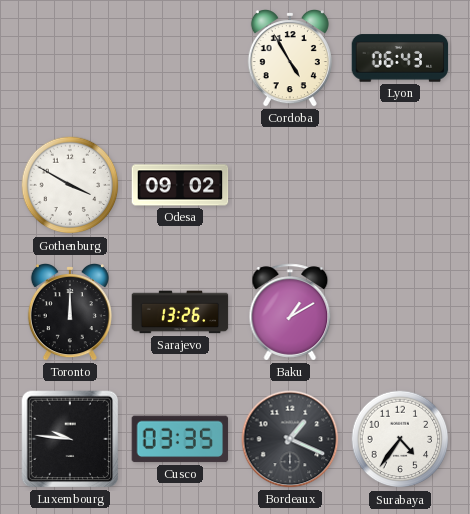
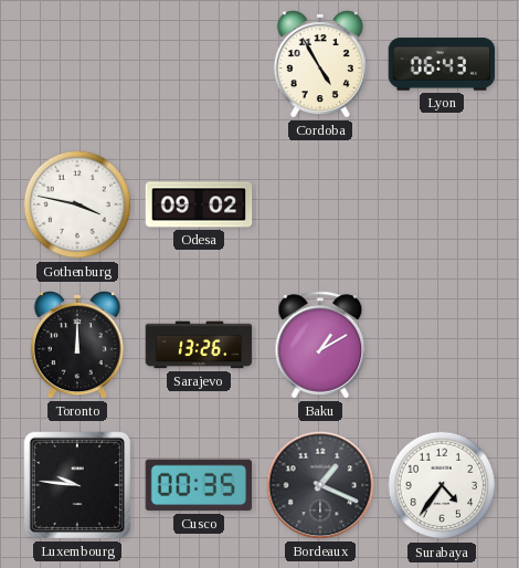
Gothenburg: 3:50 -> 3:47
Cusco: 03:35 -> 00:35
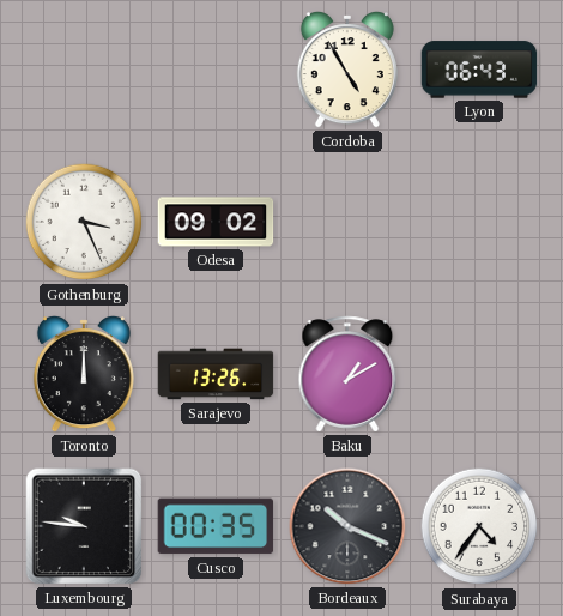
Gothenburg: 3:47 -> 3:26
Bordeaux: 1:19 -> 10:19
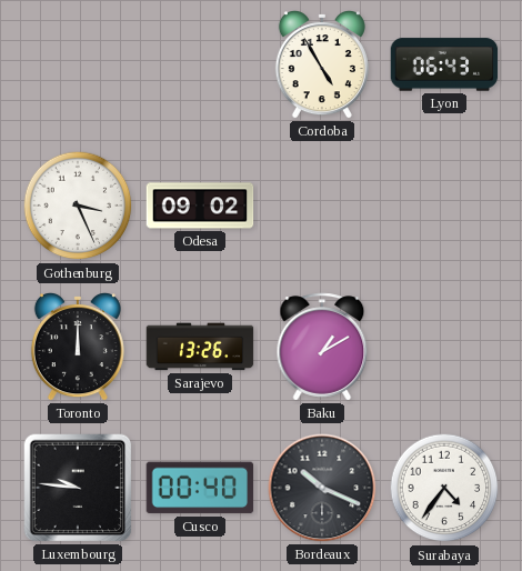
Cusco: 00:35 -> 00:40
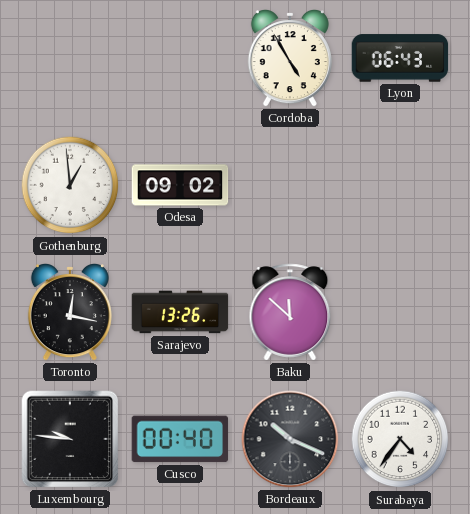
Gothenburg: 3:26 -> 12:59
Toronto: 12:00 -> 12:17
Baku: 1:10 -> 11:52
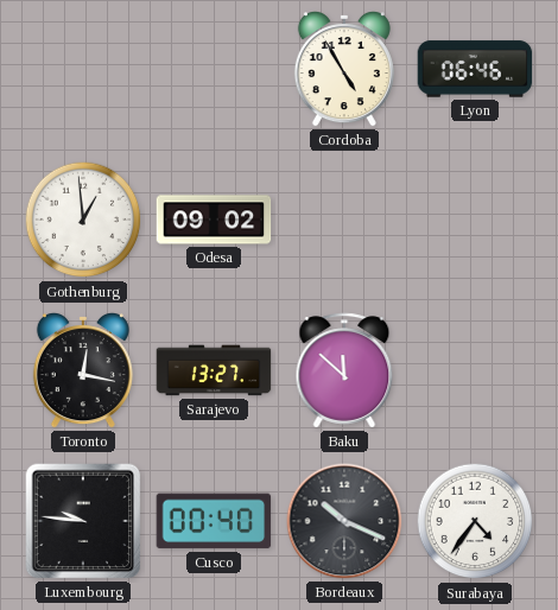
Lyon: 06:43 -> 06:46
Sarajevo: 13:26 -> 13:27
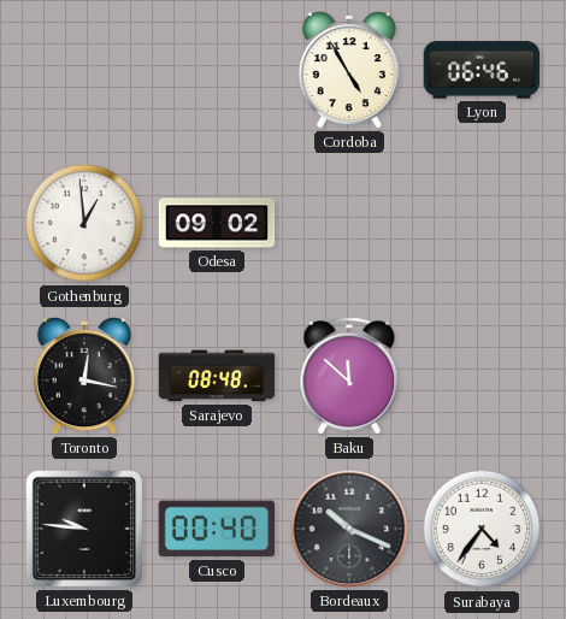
Sarajevo: 13:27 -> 08:48
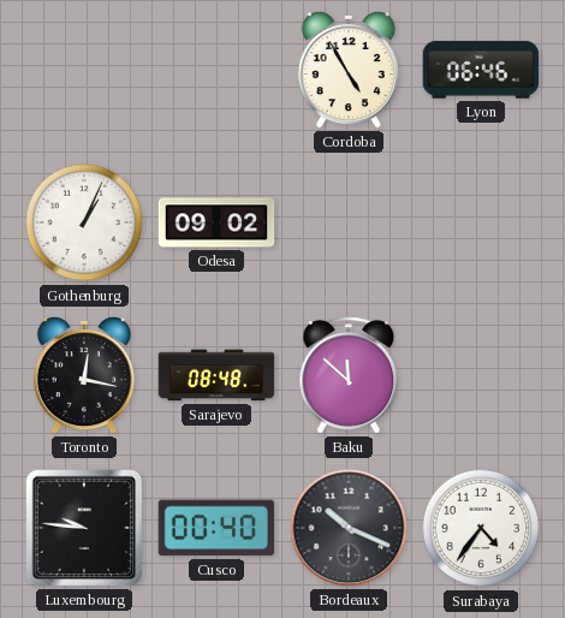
Gothenburg: 12:59 -> 1:04
